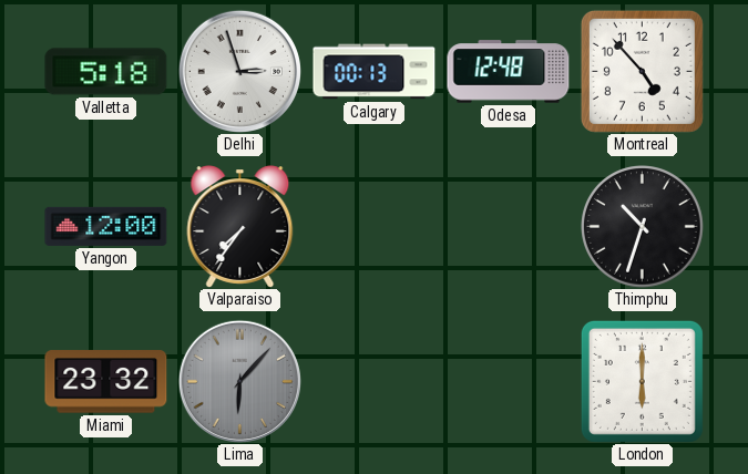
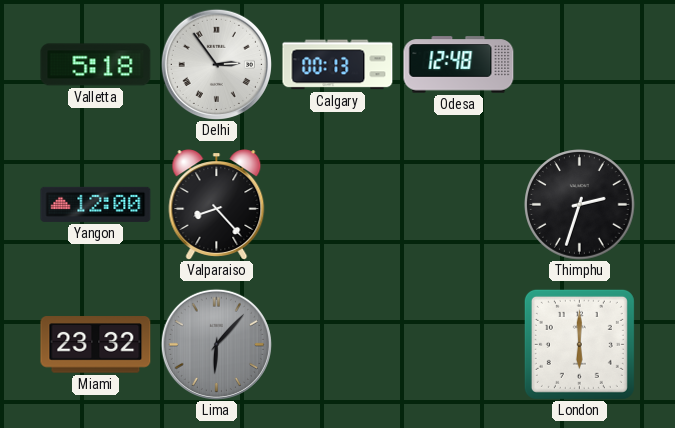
Delhi: 2:57 -> 2:54
Montreal: 4:53 -> none
Valparaiso: 7:36 -> 8:23
Thimphu: 10:33 -> 2:33
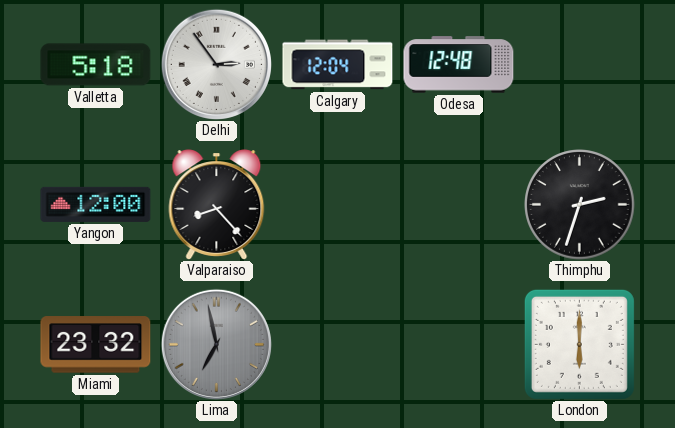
Calgary: 00:13 -> 12:04
Lima: 6:07 -> 6:58
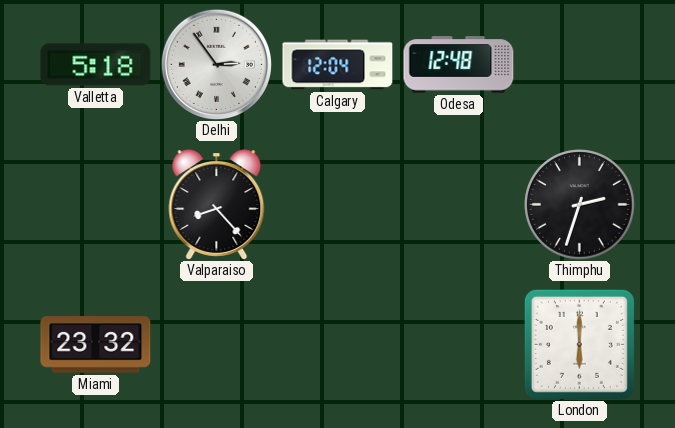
Yangon: 12:00 -> none
Lima: 6:58 -> none
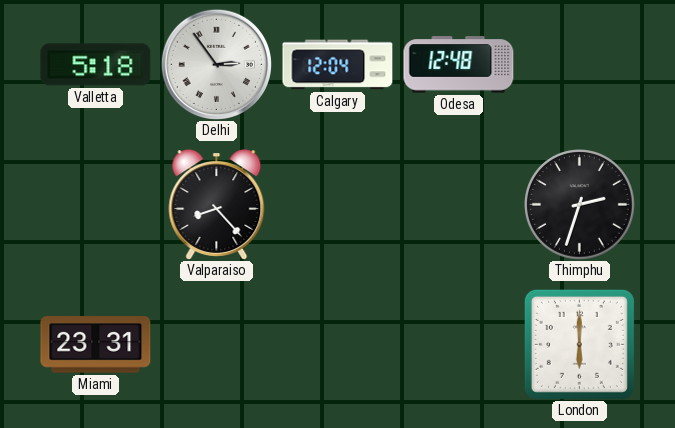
Miami: 23:32 -> 23:31
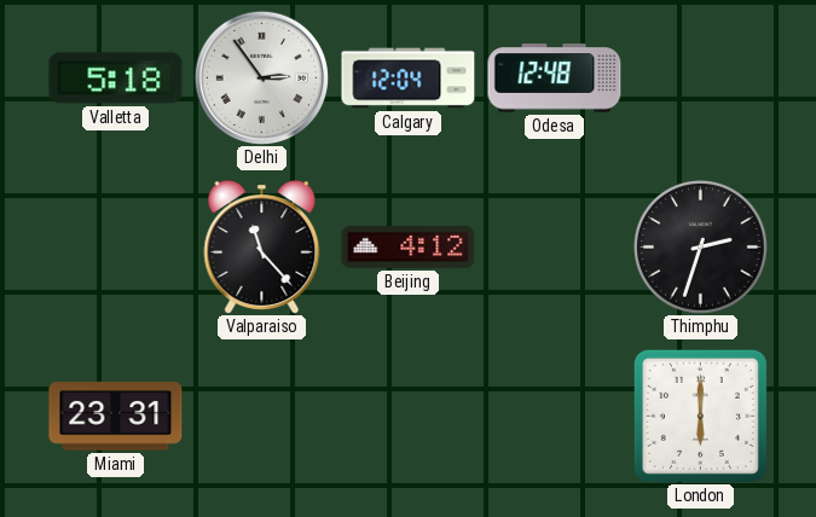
Valparaiso: 8:23 -> 11:23
Beijing: none -> 4:12
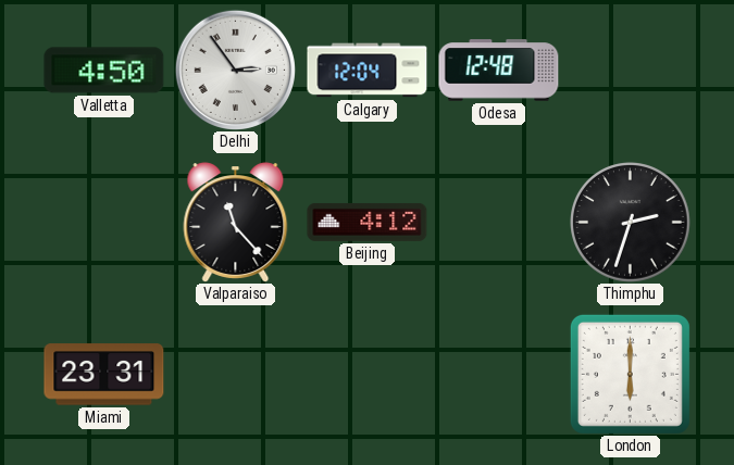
Valletta: 5:18 -> 4:50
